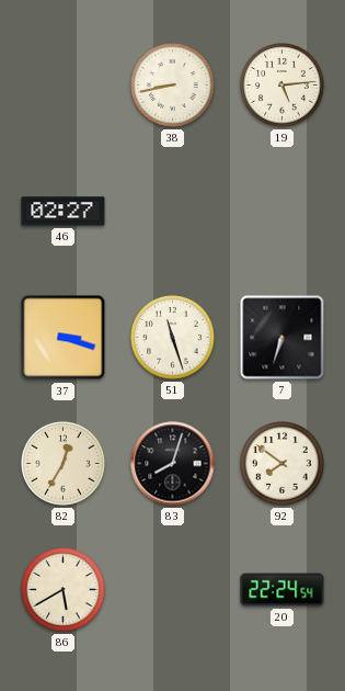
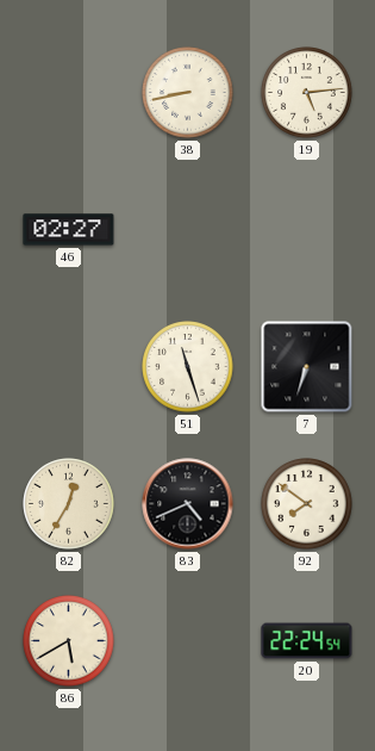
37: 3:18 -> none
83: 8:03 -> 4:41
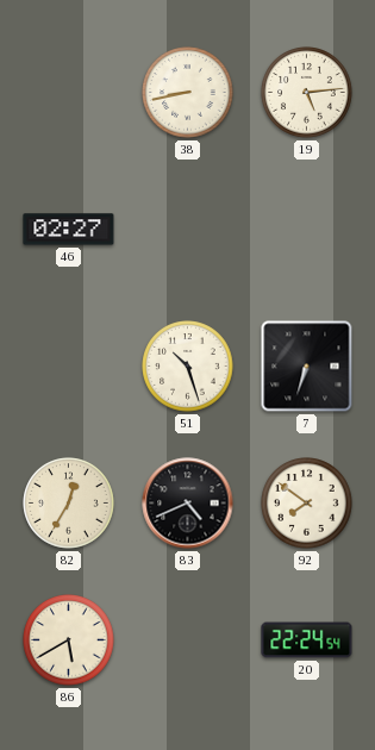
51: 11:27 -> 10:27
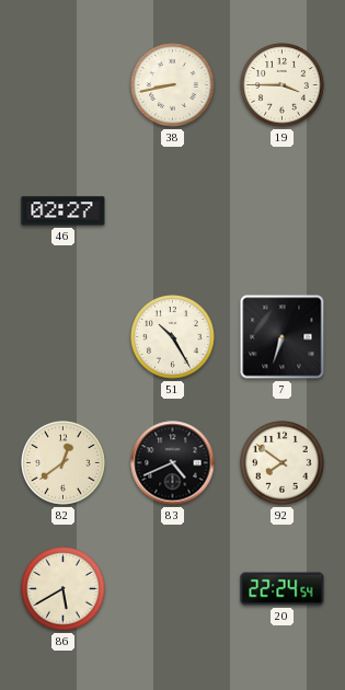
19: 5:14 -> 3:45
51: 10:27 -> 10:25
82: 12:35 -> 12:39
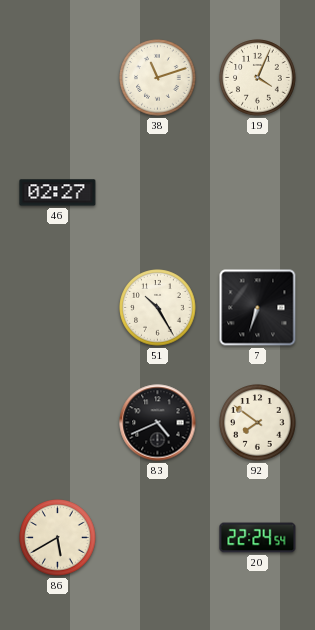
38: 8:43 -> 11:12
19: 3:45 -> 4:04
82: 12:39 -> none
